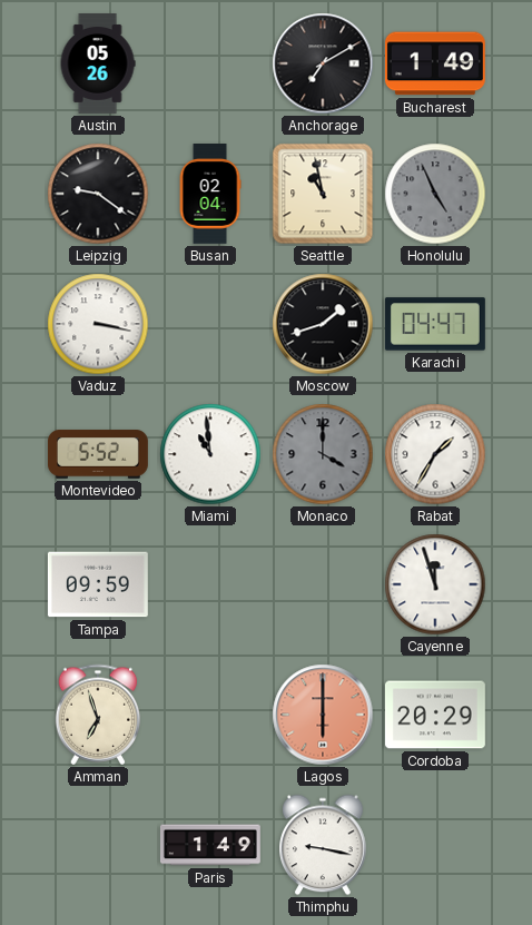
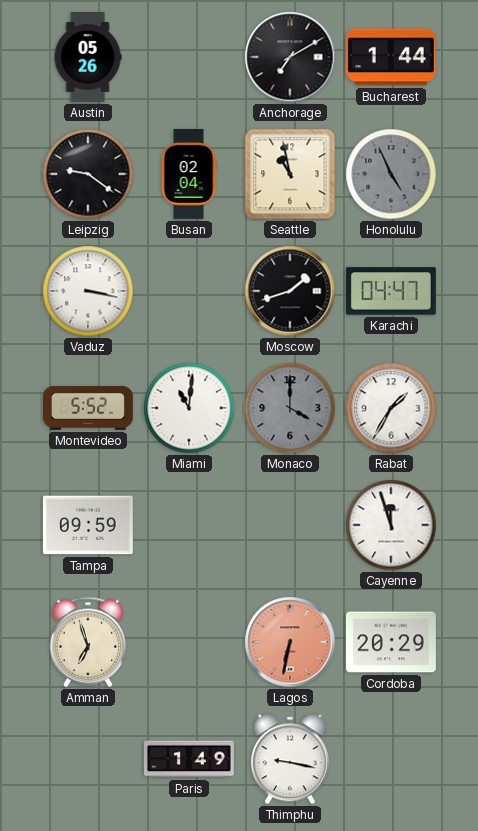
Bucharest: 1:49 -> 1:44
Miami: 10:59 -> 11:01
Lagos: 6:00 -> 6:32
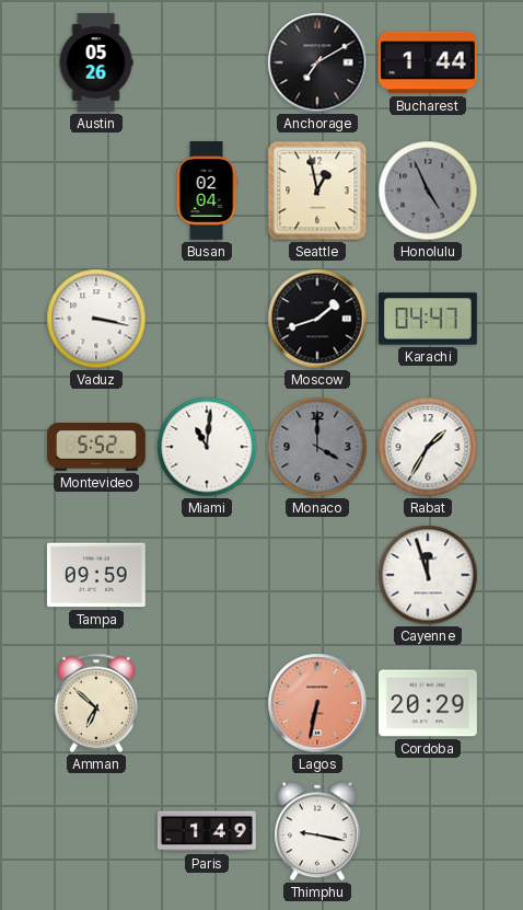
Leipzig: 9:21 -> none
Seattle: 10:58 -> 12:58
Amman: 6:57 -> 6:52
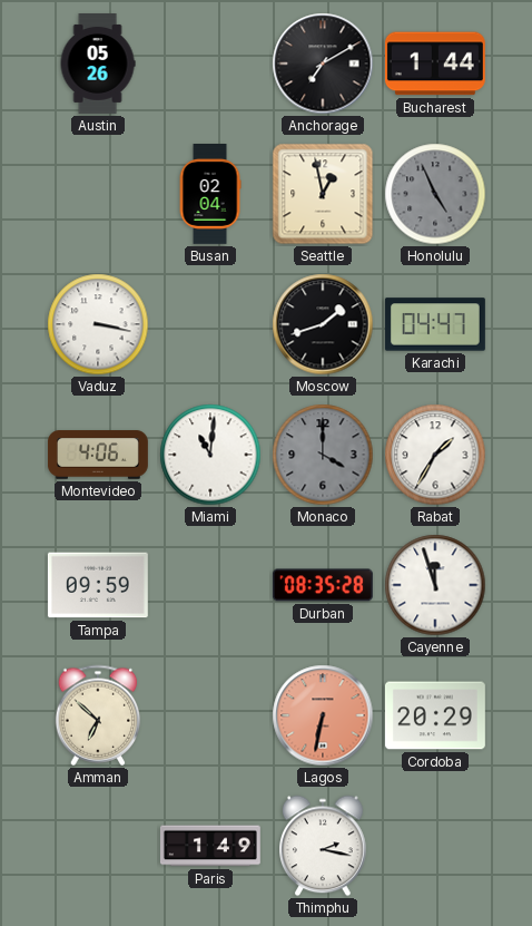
Montevideo: 5:52 -> 4:06
Durban: none -> 08:35
Thimphu: 9:17 -> 2:17
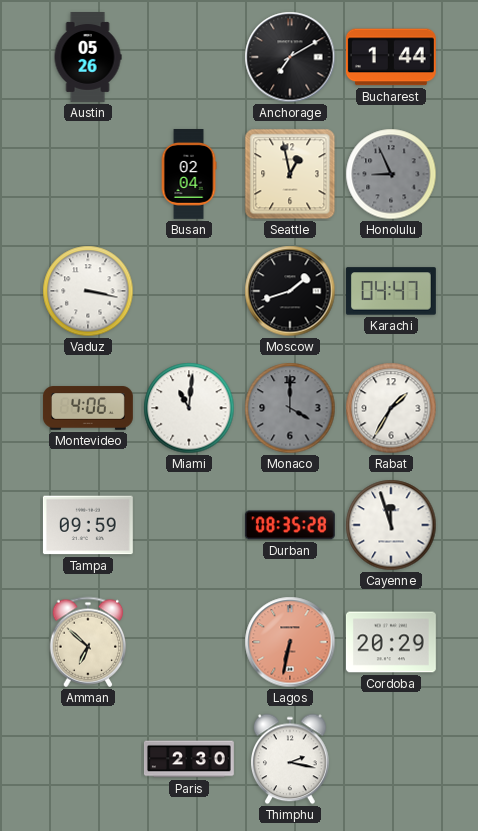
Honolulu: 4:56 -> 8:56
Paris: 1:49 -> 2:30
